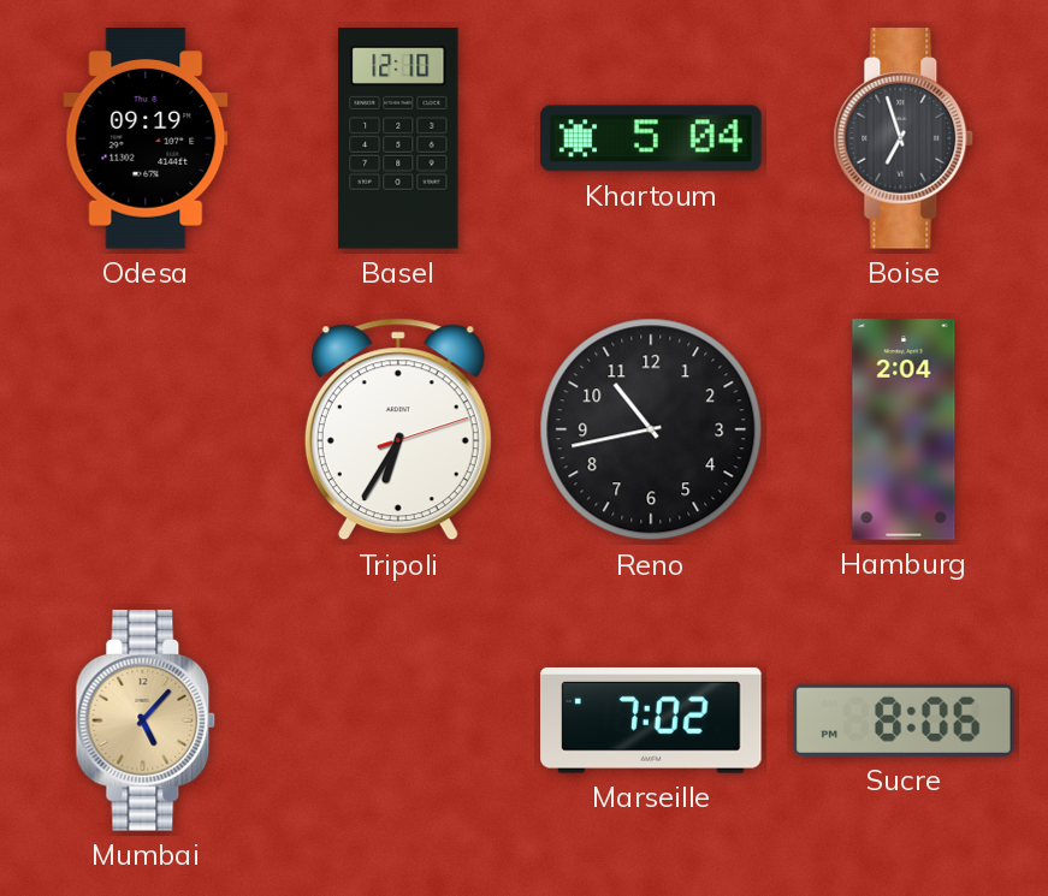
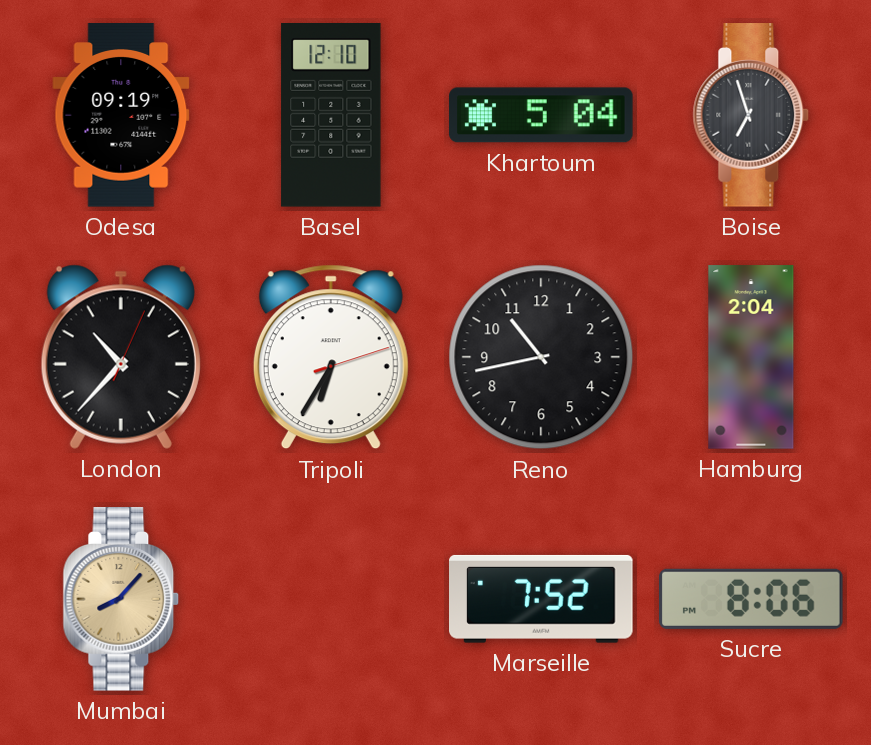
London: none -> 10:37
Mumbai: 5:07 -> 8:07
Marseille: 7:02 -> 7:52
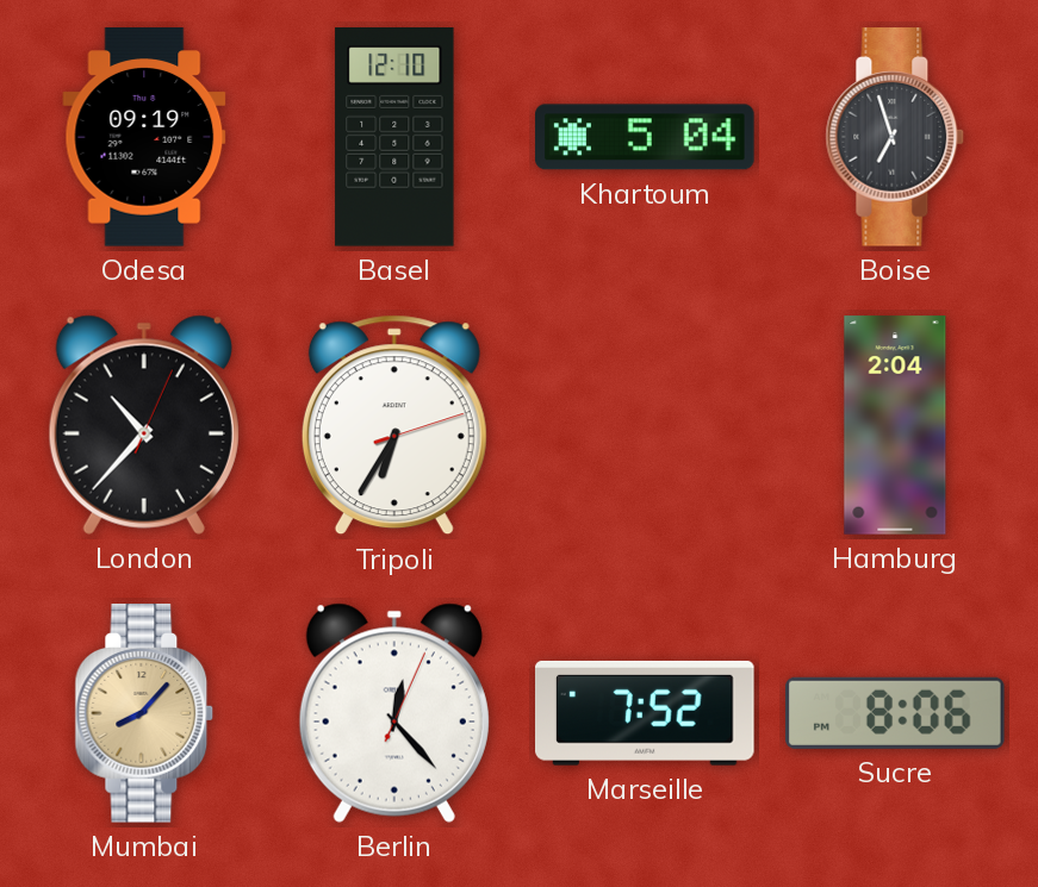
Reno: 10:43 -> none
Berlin: none -> 12:23
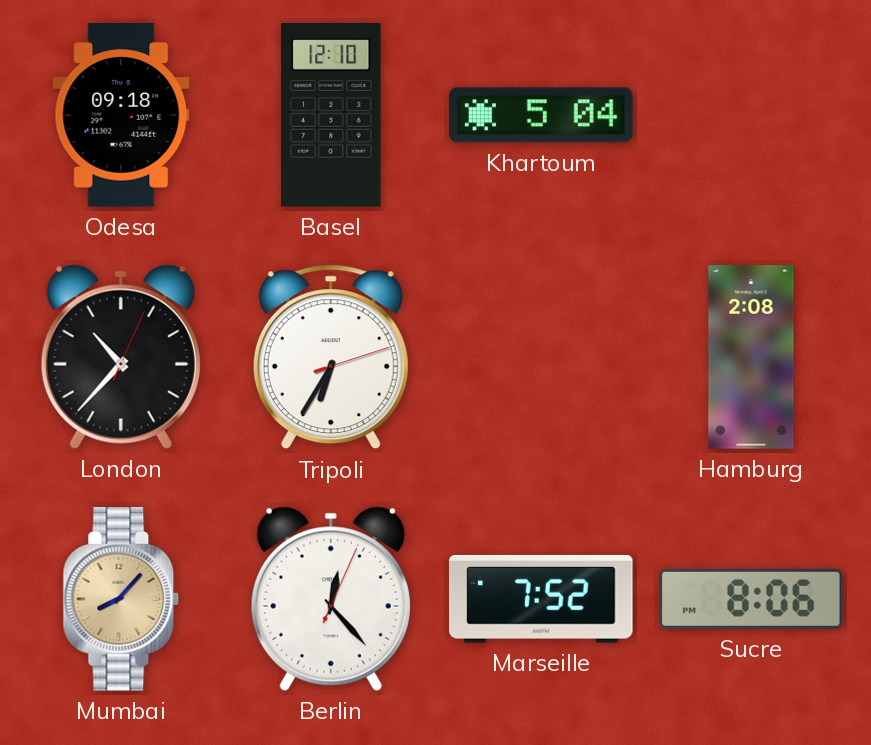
Odesa: 09:19 -> 09:18
Boise: 6:57 -> none
Hamburg: 2:04 -> 2:08
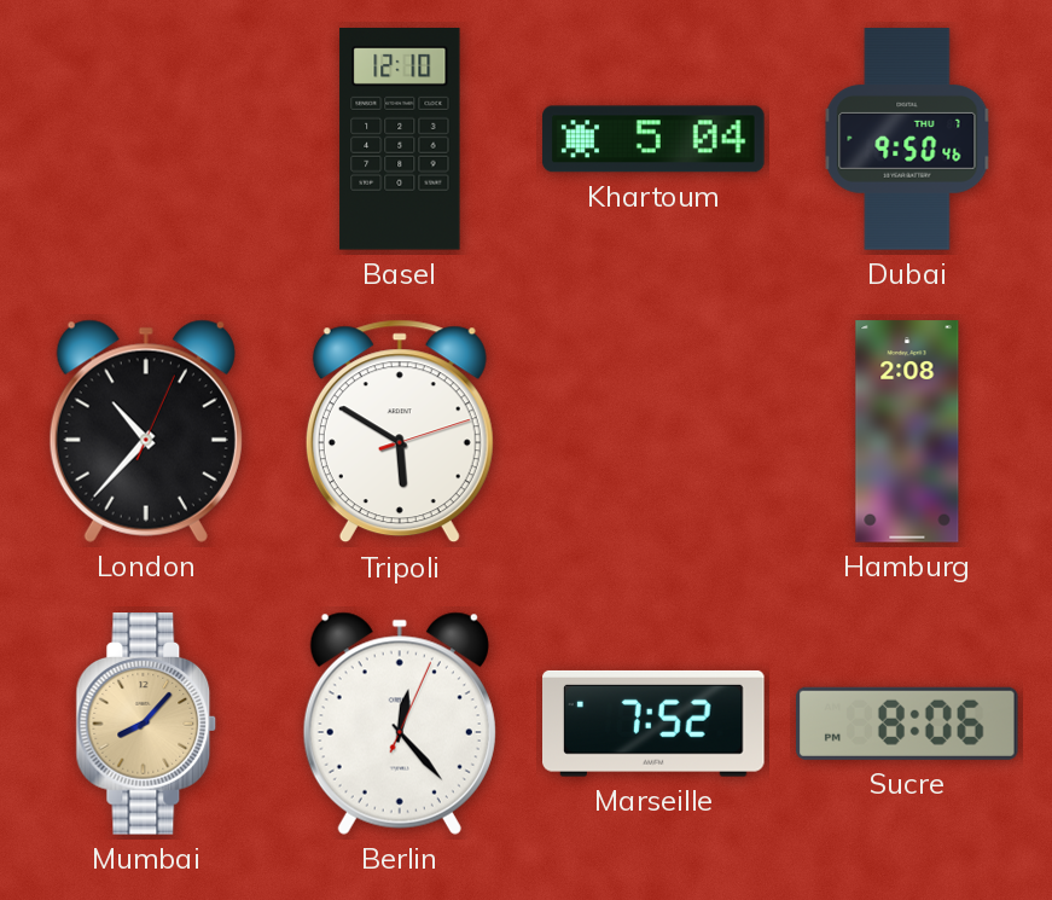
Odesa: 09:18 -> none
Dubai: none -> 9:50
Tripoli: 6:35 -> 5:50
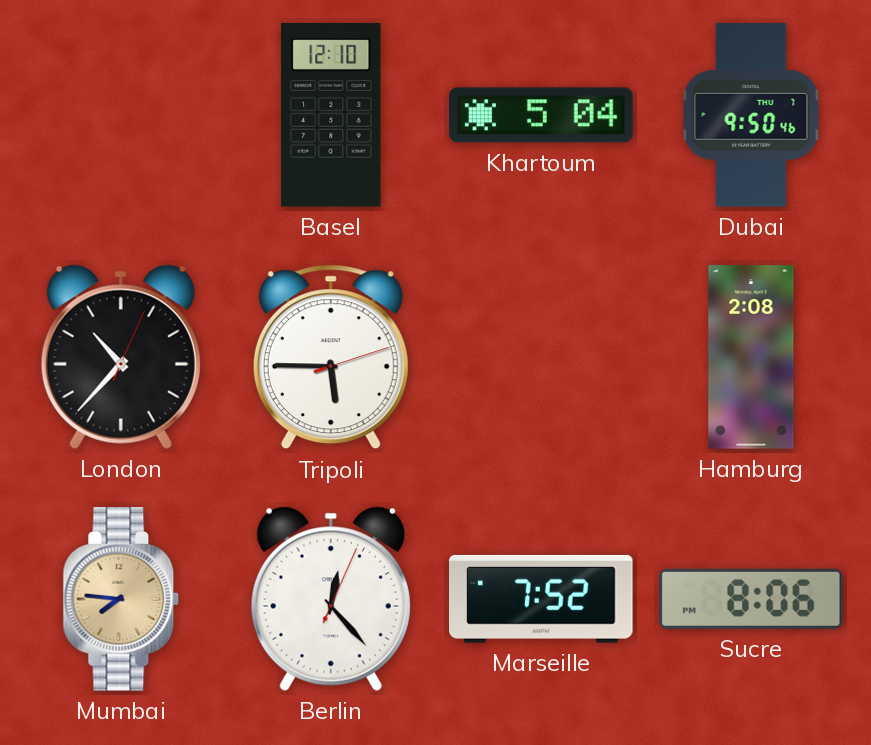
Tripoli: 5:50 -> 5:45
Mumbai: 8:07 -> 7:46
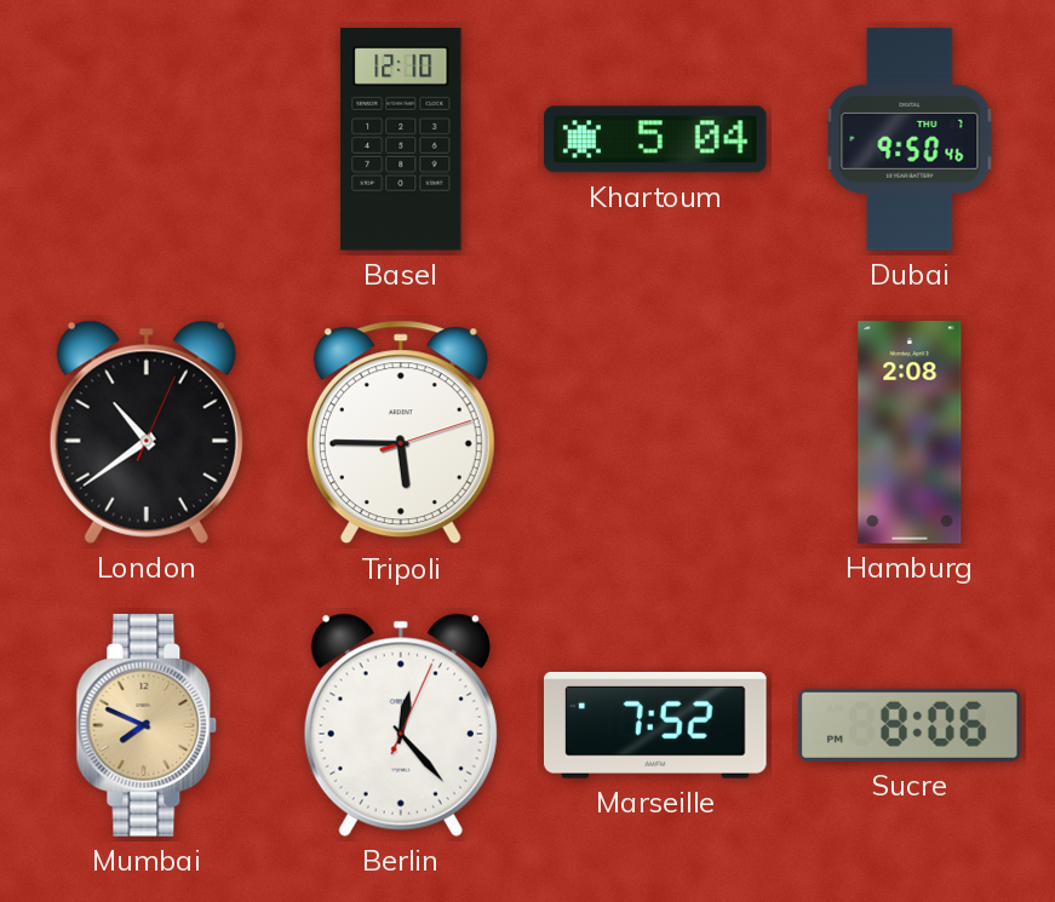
London: 10:37 -> 10:39
Mumbai: 7:46 -> 7:49
